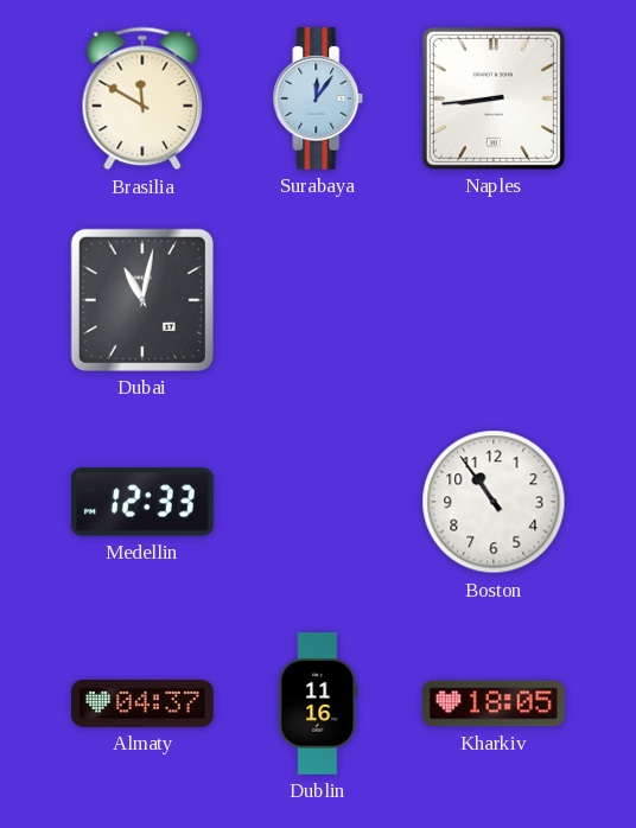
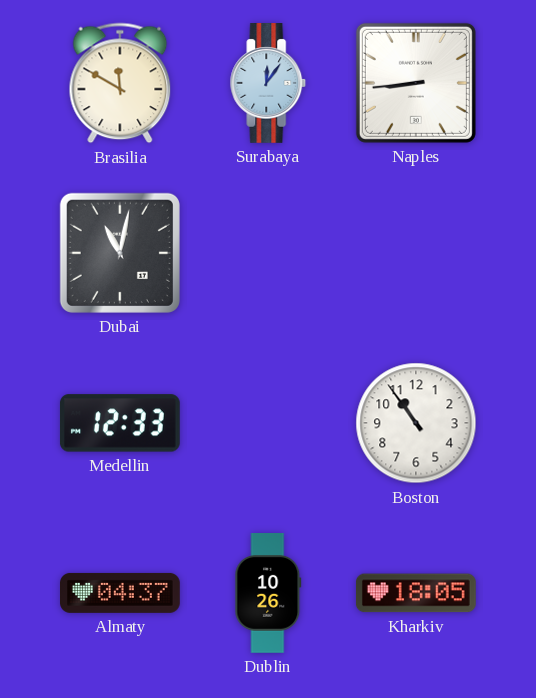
Dublin: 11:16 -> 10:26
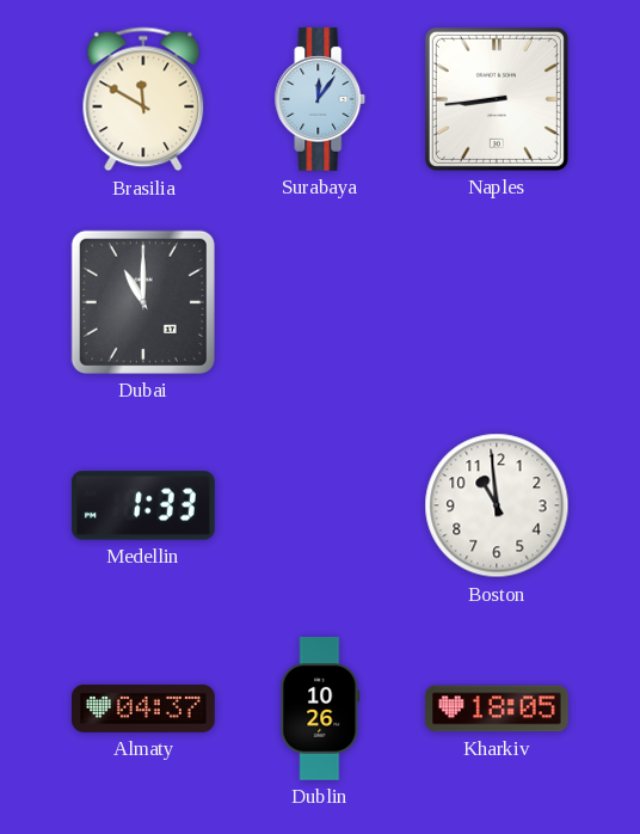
Dubai: 11:02 -> 11:00
Medellin: 12:33 -> 1:33
Boston: 10:54 -> 10:59
